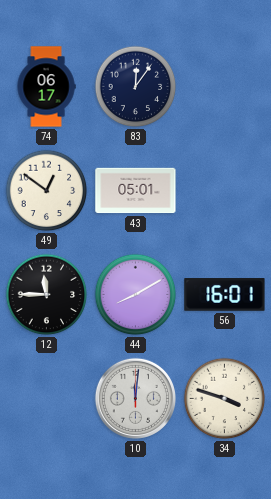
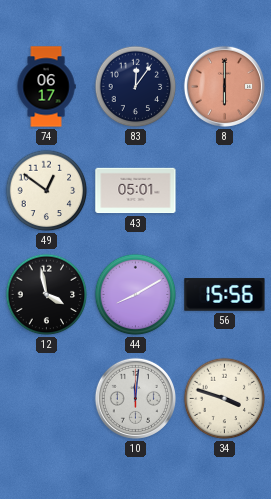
8: none -> 6:00
12: 11:45 -> 3:58
56: 16:01 -> 15:56
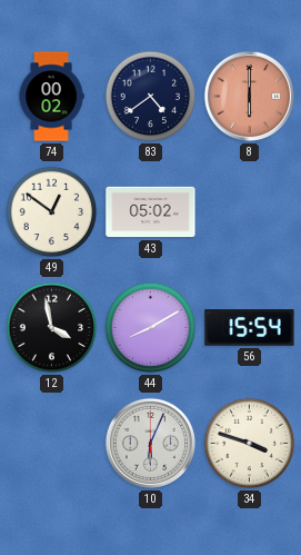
74: 06:17 -> 00:02
83: 12:06 -> 4:39
43: 05:01 -> 05:02
56: 15:56 -> 15:54
10: 12:01 -> 6:04
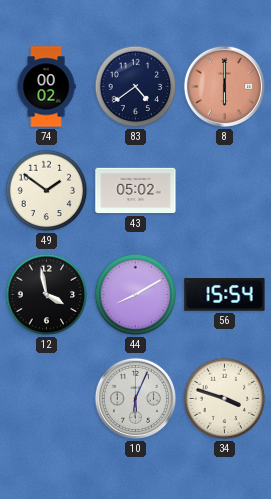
49: 12:51 -> 1:51
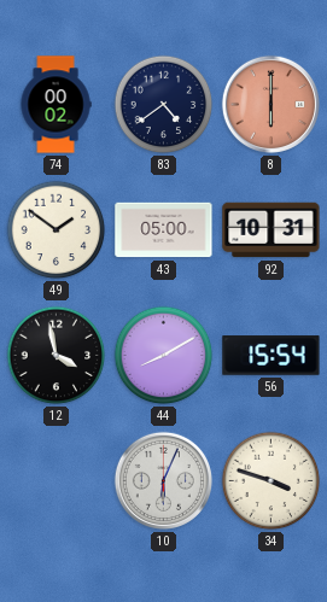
43: 05:02 -> 05:00
92: none -> 10:31
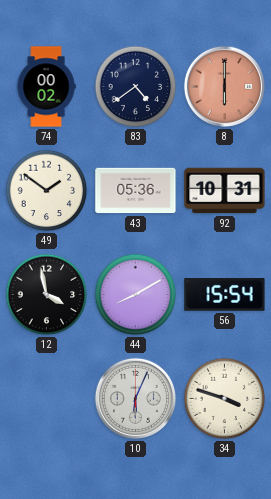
43: 05:00 -> 05:36
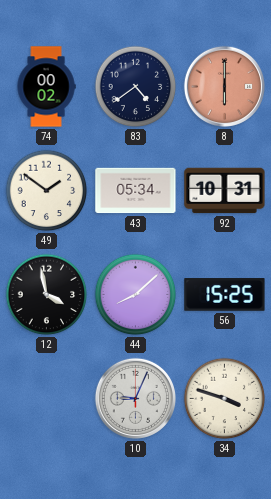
43: 05:36 -> 05:34
44: 8:10 -> 8:08
56: 15:54 -> 15:25
10: 6:04 -> 9:04
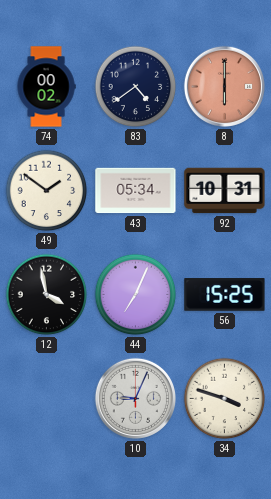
44: 8:08 -> 7:04
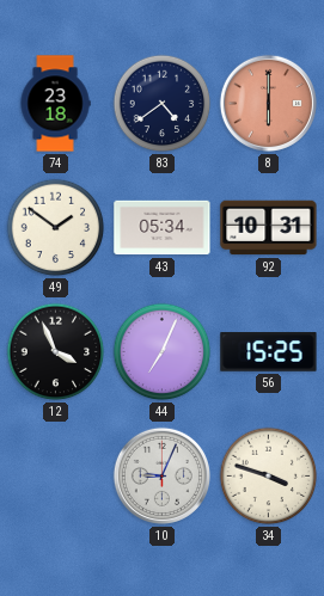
74: 00:02 -> 23:18
12: 3:58 -> 3:56
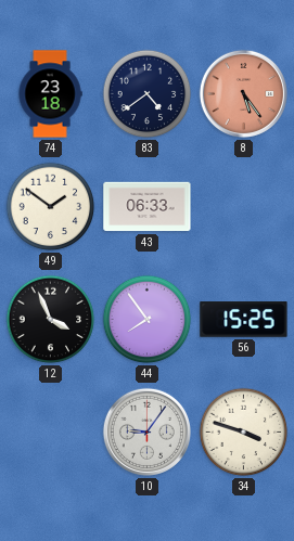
8: 6:00 -> 5:24
43: 05:34 -> 06:33
92: 10:31 -> none
44: 7:04 -> 7:54
10: 9:04 -> 9:06
